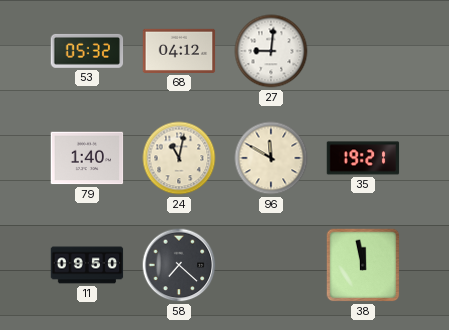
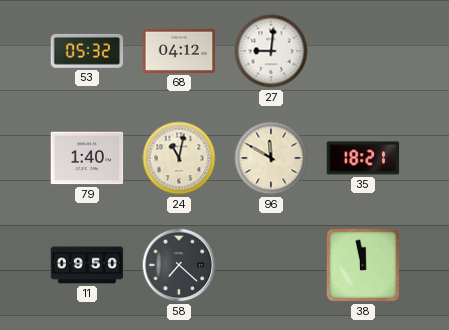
35: 19:21 -> 18:21
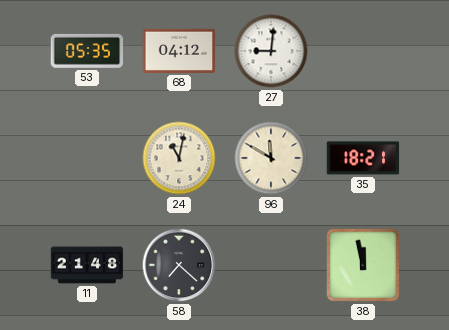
53: 05:32 -> 05:35
79: 1:40 -> none
11: 09:50 -> 21:48
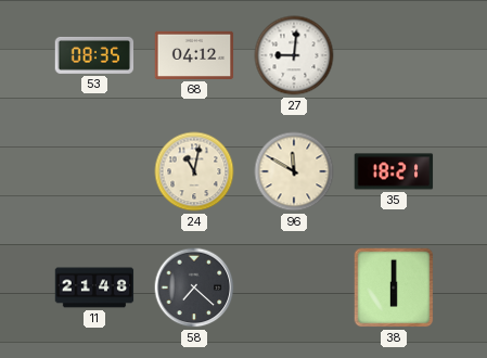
53: 05:35 -> 08:35
38: 11:58 -> 6:00
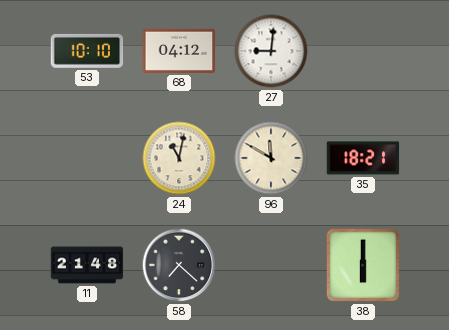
53: 08:35 -> 10:10
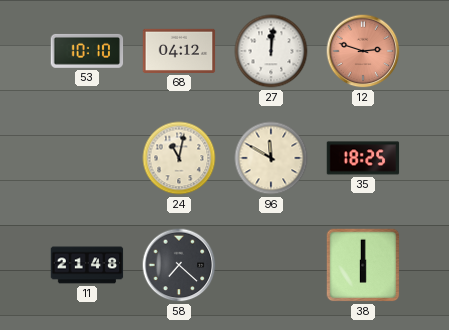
27: 9:01 -> 12:01
12: none -> 2:48
35: 18:21 -> 18:25
